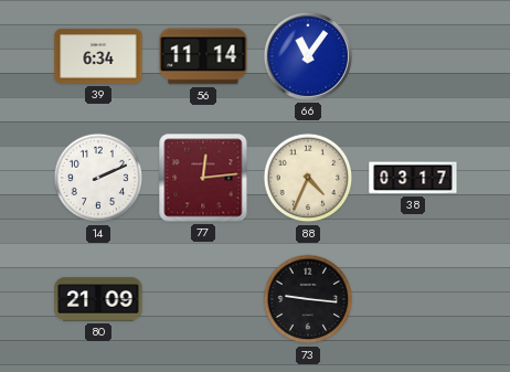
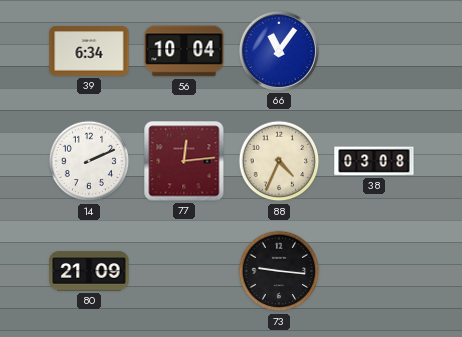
56: 11:14 -> 10:04
38: 03:17 -> 03:08
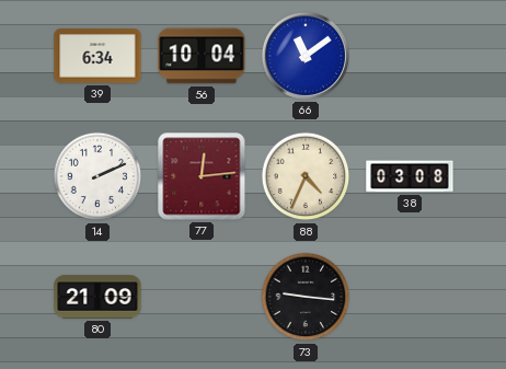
66: 11:06 -> 11:09
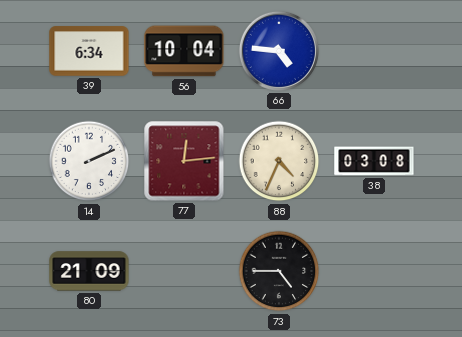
66: 11:09 -> 4:46
73: 9:16 -> 4:45
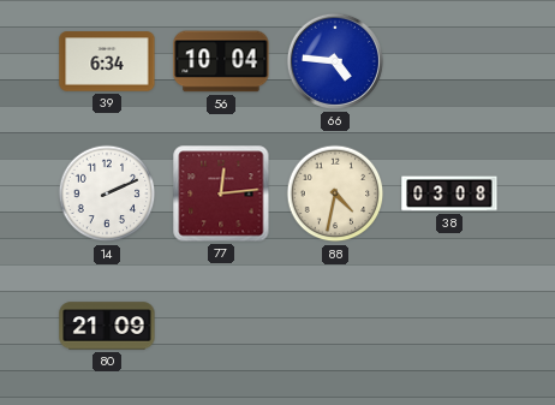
88: 4:34 -> 4:32
73: 4:45 -> none
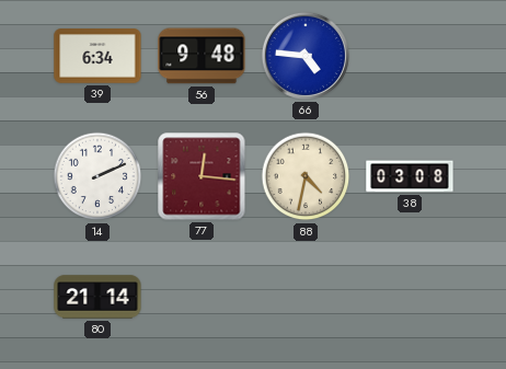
56: 10:04 -> 9:48
77: 12:14 -> 12:16
80: 21:09 -> 21:14
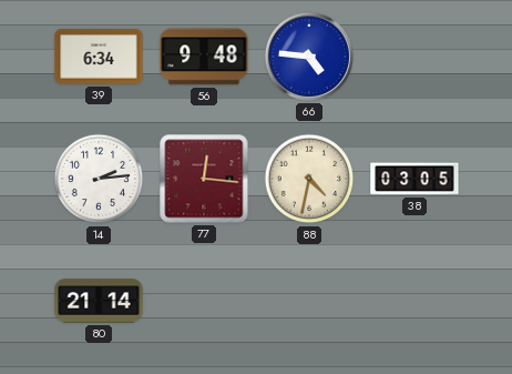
14: 2:11 -> 2:14
38: 03:08 -> 03:05
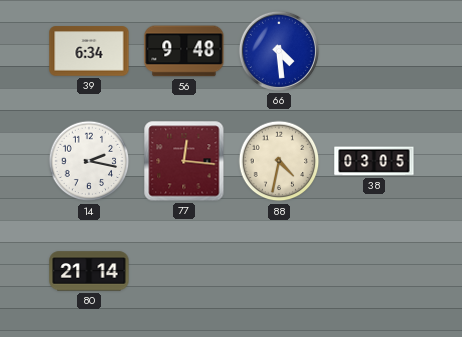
66: 4:46 -> 4:29
14: 2:14 -> 2:17
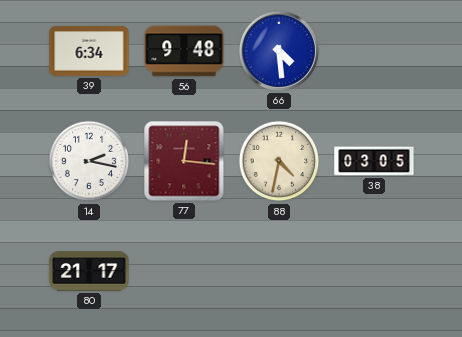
80: 21:14 -> 21:17
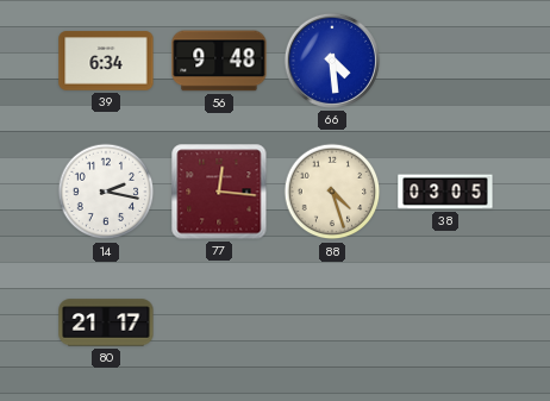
88: 4:32 -> 4:27
